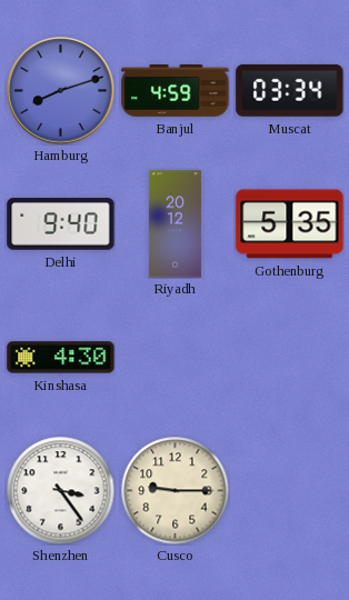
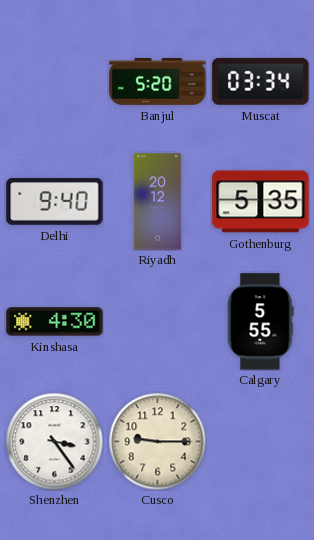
Hamburg: 8:12 -> none
Banjul: 4:59 -> 5:20
Calgary: none -> 5:55
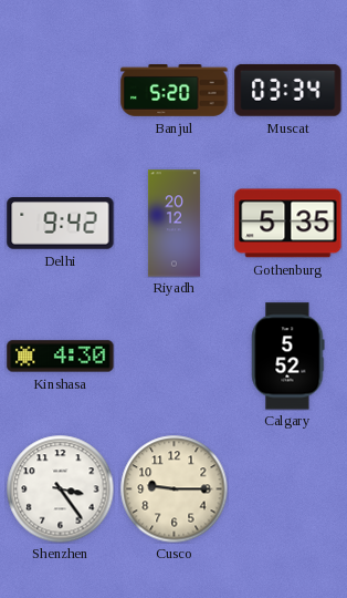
Delhi: 9:40 -> 9:42
Calgary: 5:55 -> 5:52
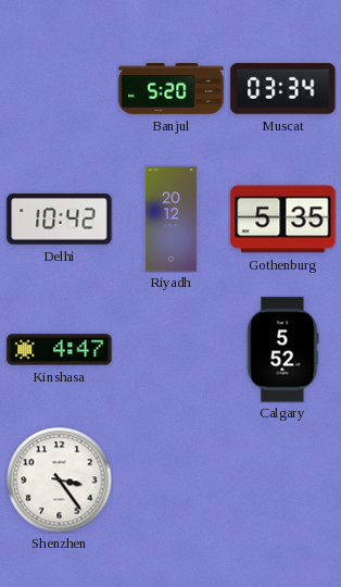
Delhi: 9:42 -> 10:42
Kinshasa: 4:30 -> 4:47
Cusco: 9:15 -> none
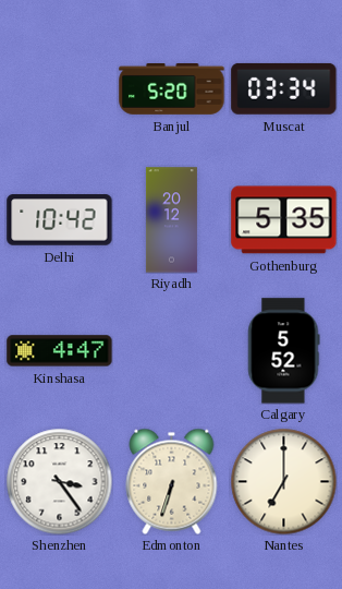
Edmonton: none -> 6:33
Nantes: none -> 7:00
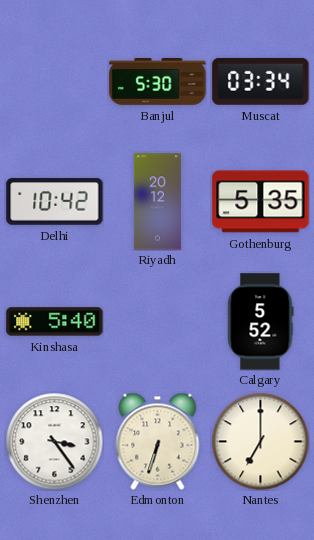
Banjul: 5:20 -> 5:30
Kinshasa: 4:47 -> 5:40
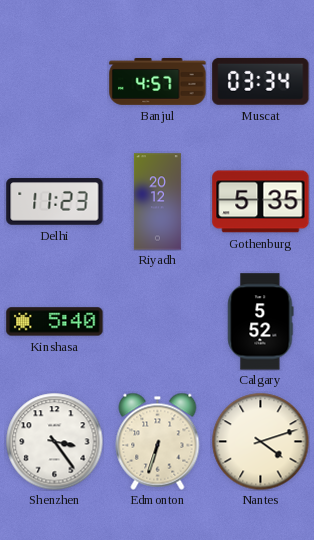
Banjul: 5:30 -> 4:57
Delhi: 10:42 -> 11:23
Nantes: 7:00 -> 4:12
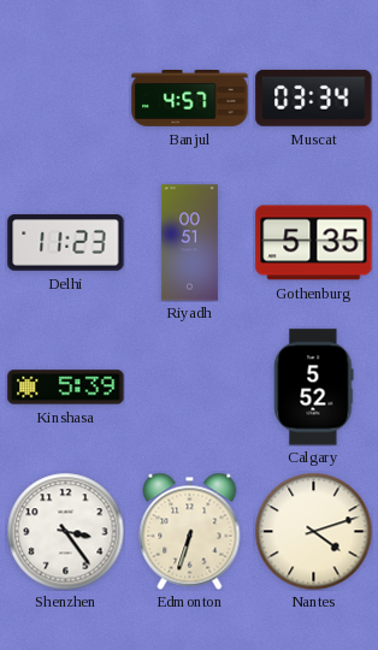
Riyadh: 20:12 -> 00:51
Kinshasa: 5:40 -> 5:39
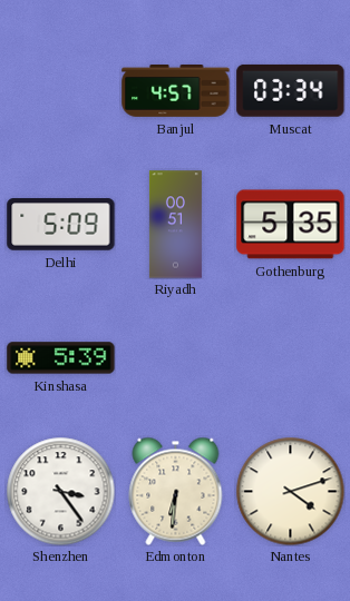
Delhi: 11:23 -> 5:09
Calgary: 5:52 -> none
Edmonton: 6:33 -> 6:31
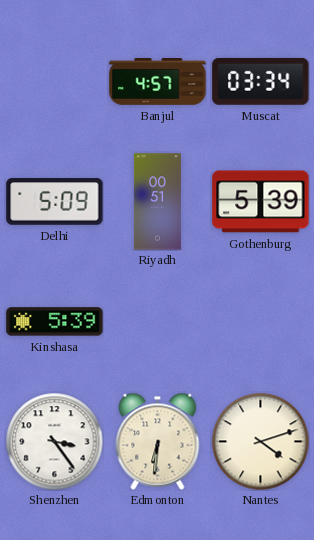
Gothenburg: 5:35 -> 5:39
